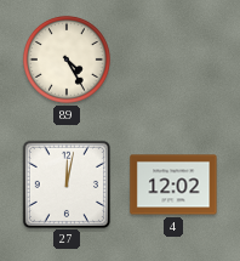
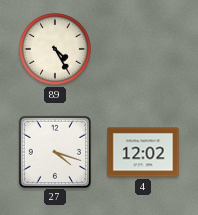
27: 12:02 -> 4:18
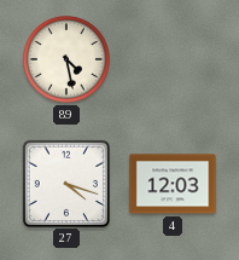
89: 4:25 -> 4:28
4: 12:02 -> 12:03
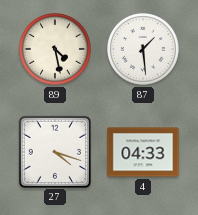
87: none -> 1:29
4: 12:03 -> 04:33
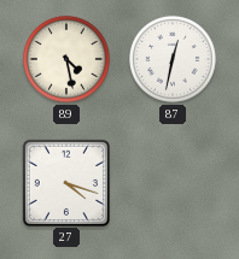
87: 1:29 -> 12:32
4: 04:33 -> none
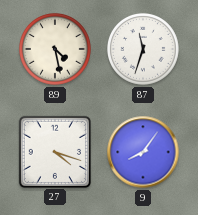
87: 12:32 -> 11:33
9: none -> 8:06
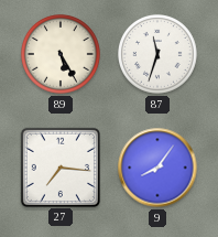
89: 4:28 -> 5:25
27: 4:18 -> 7:16
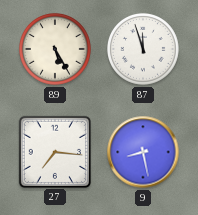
87: 11:33 -> 11:57
9: 8:06 -> 8:28
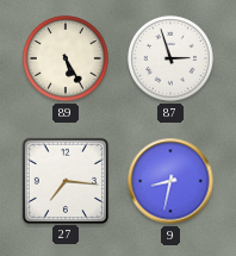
87: 11:57 -> 2:57
9: 8:28 -> 8:32
